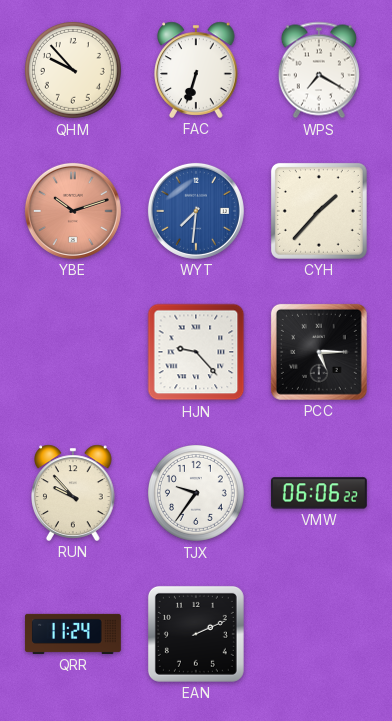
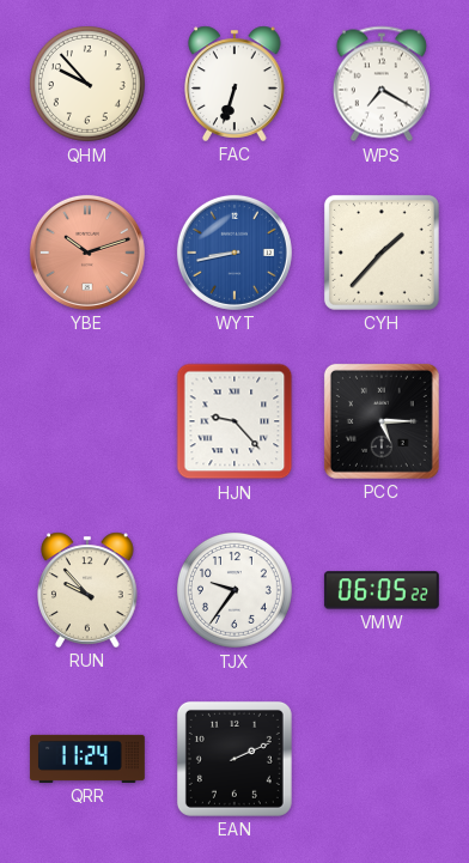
WYT: 7:31 -> 8:43
VMW: 06:06 -> 06:05
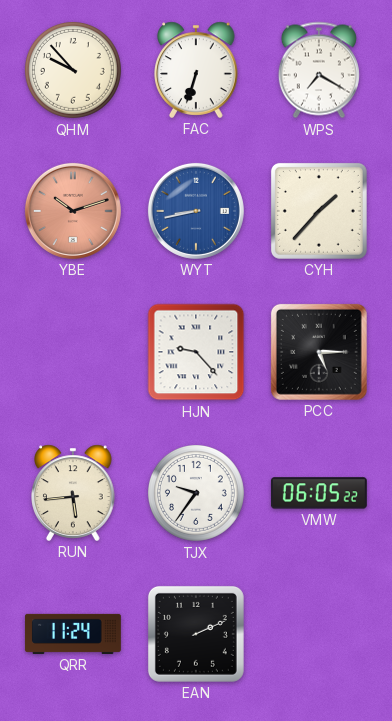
RUN: 9:53 -> 5:44
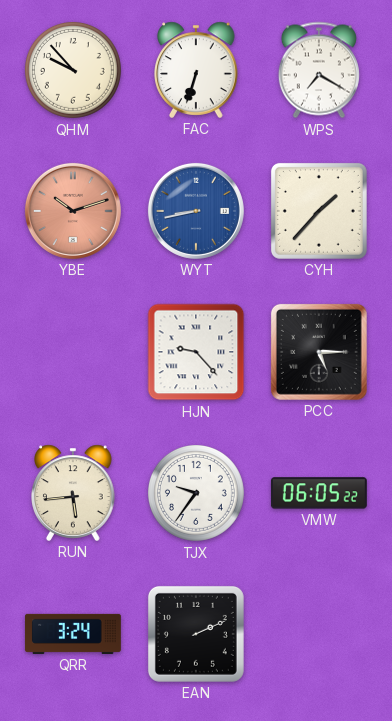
QRR: 11:24 -> 3:24
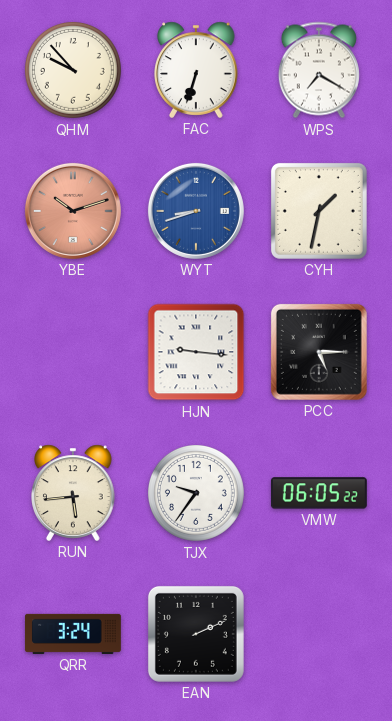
WYT: 8:43 -> 8:42
CYH: 1:37 -> 1:32
HJN: 9:23 -> 9:16
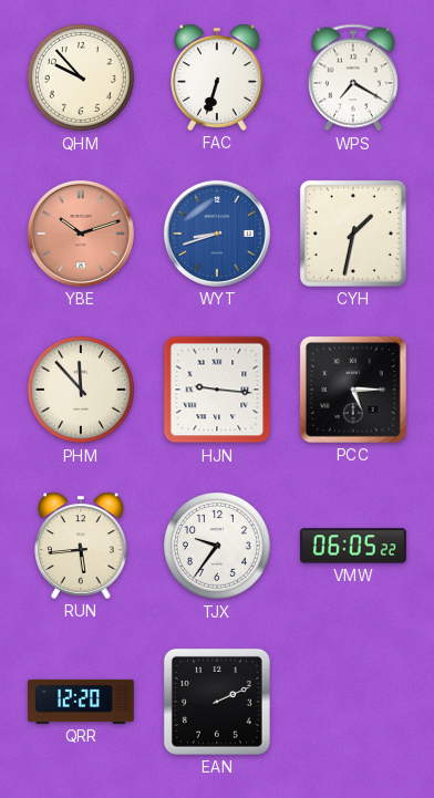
PHM: none -> 11:53
QRR: 3:24 -> 12:20
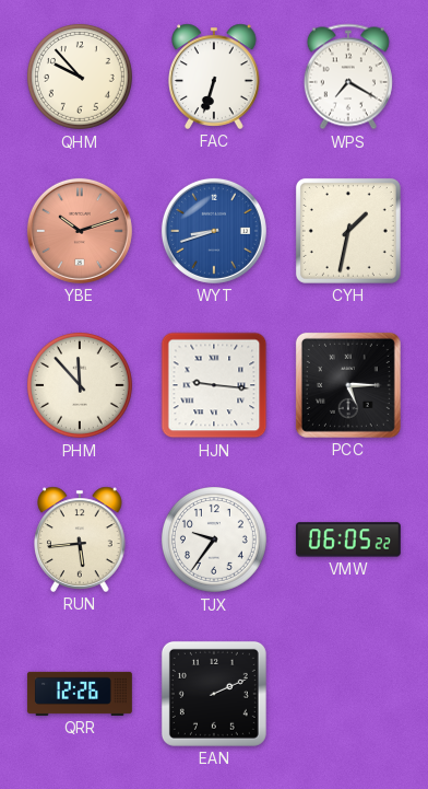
QRR: 12:20 -> 12:26
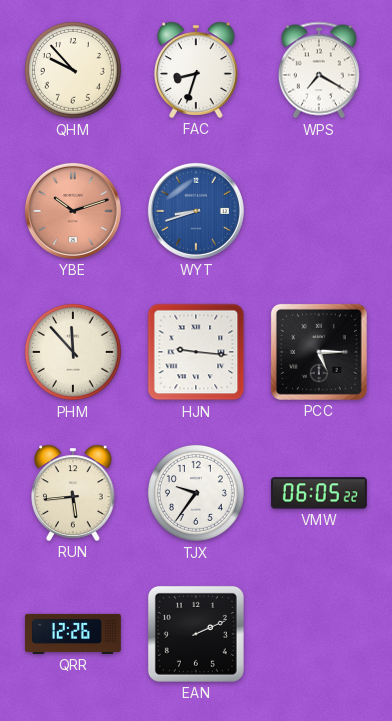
FAC: 6:33 -> 8:33
CYH: 1:32 -> none
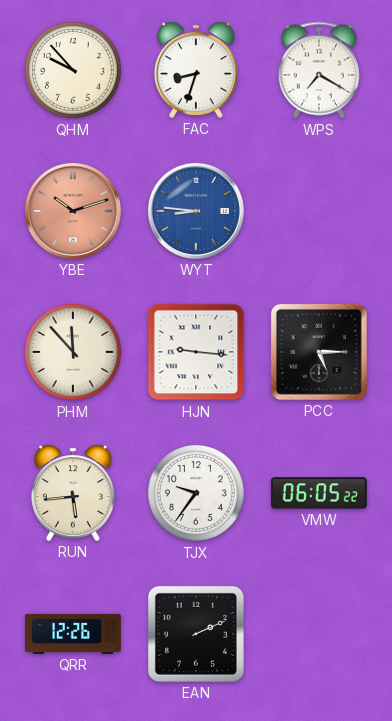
WYT: 8:42 -> 8:46
